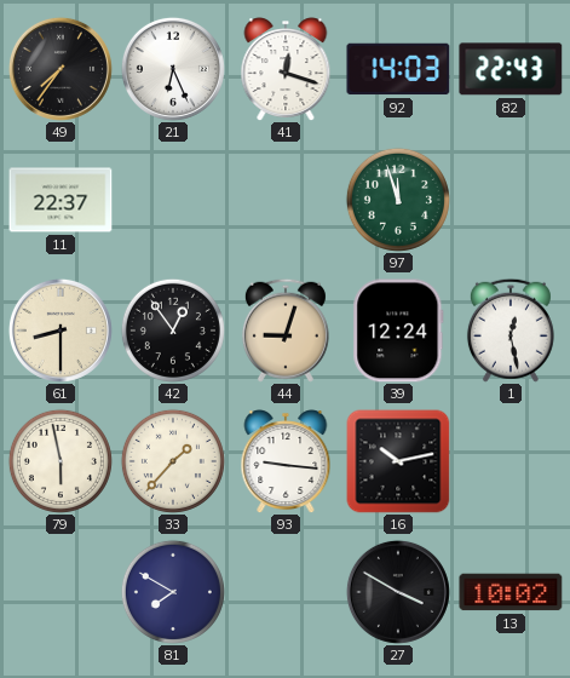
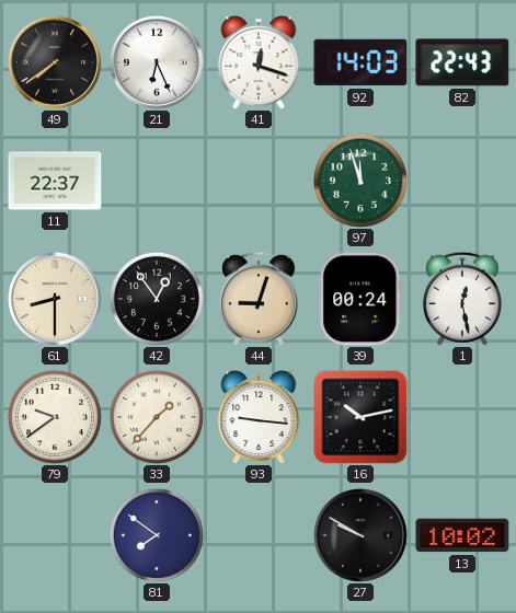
49: 7:36 -> 7:39
39: 12:24 -> 00:24
79: 5:58 -> 9:39
81: 7:50 -> 7:51
27: 3:50 -> 9:50
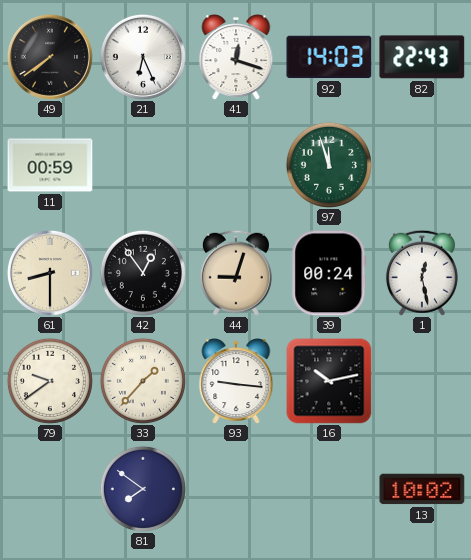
11: 22:37 -> 00:59
27: 9:50 -> none
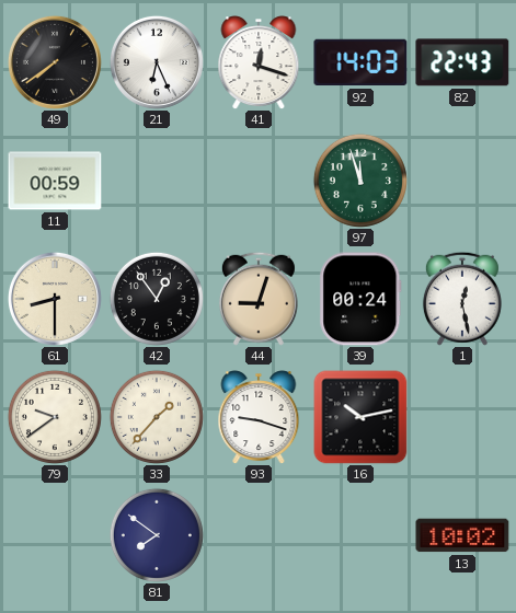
93: 9:16 -> 9:18
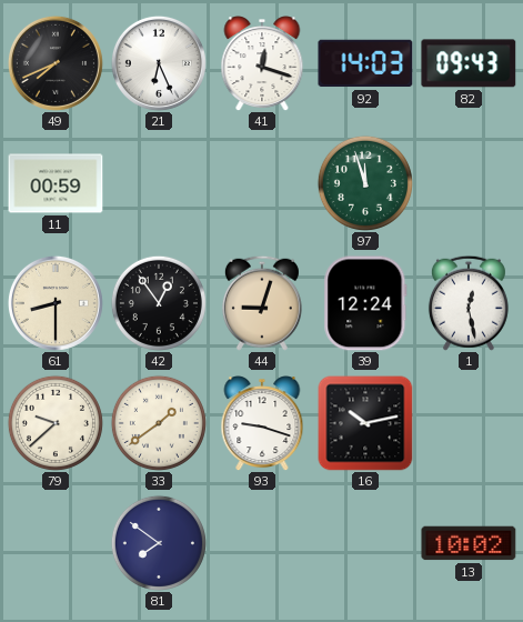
49: 7:39 -> 7:41
82: 22:43 -> 09:43
39: 00:24 -> 12:24
79: 9:39 -> 9:38
33: 1:37 -> 1:39
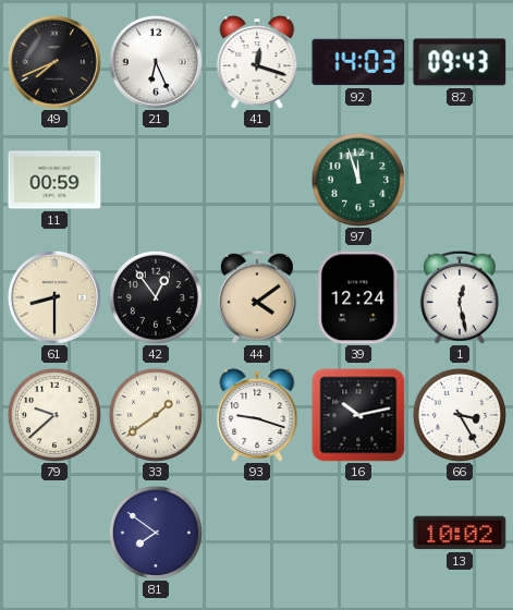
44: 9:03 -> 4:09
66: none -> 3:25
